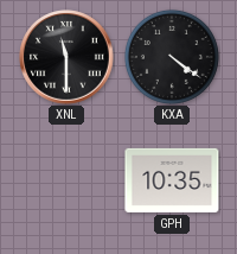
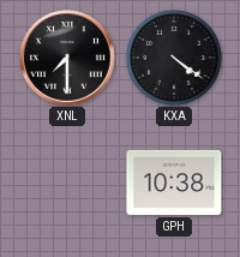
XNL: 11:30 -> 7:30
GPH: 10:35 -> 10:38
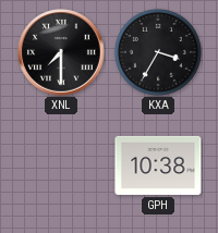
KXA: 4:21 -> 3:35
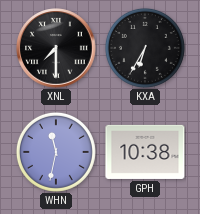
KXA: 3:35 -> 6:35
WHN: none -> 11:32
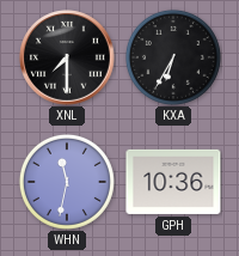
GPH: 10:38 -> 10:36
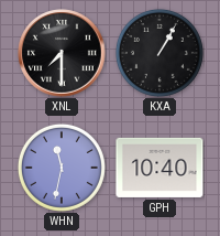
KXA: 6:35 -> 1:05
GPH: 10:36 -> 10:40
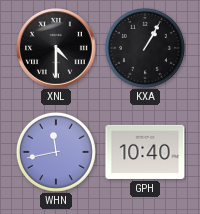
XNL: 7:30 -> 4:30
WHN: 11:32 -> 11:43
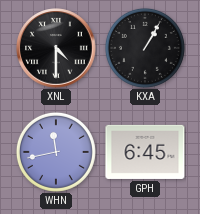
GPH: 10:40 -> 6:45
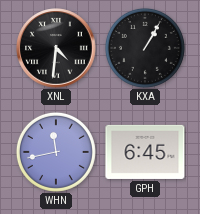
XNL: 4:30 -> 4:31
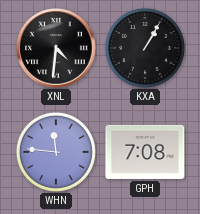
WHN: 11:43 -> 11:46
GPH: 6:45 -> 7:08
